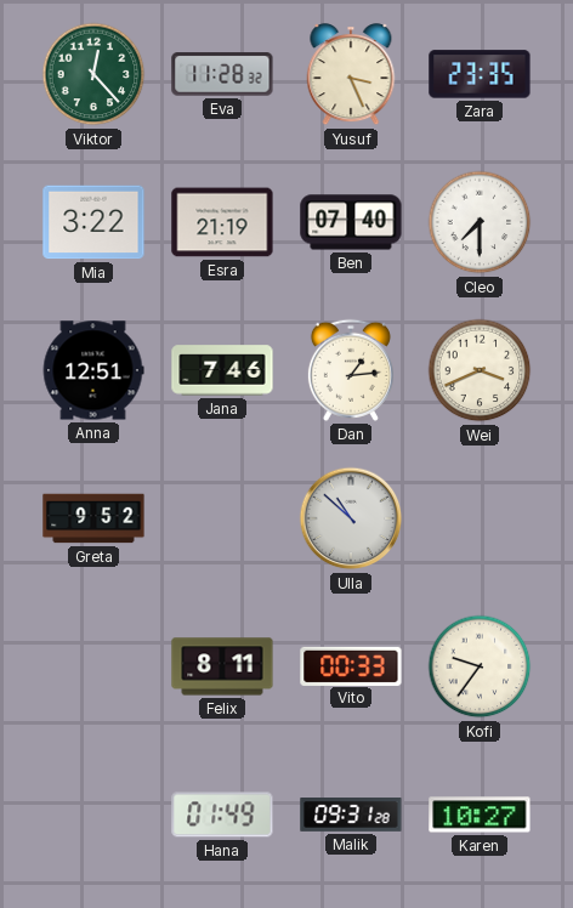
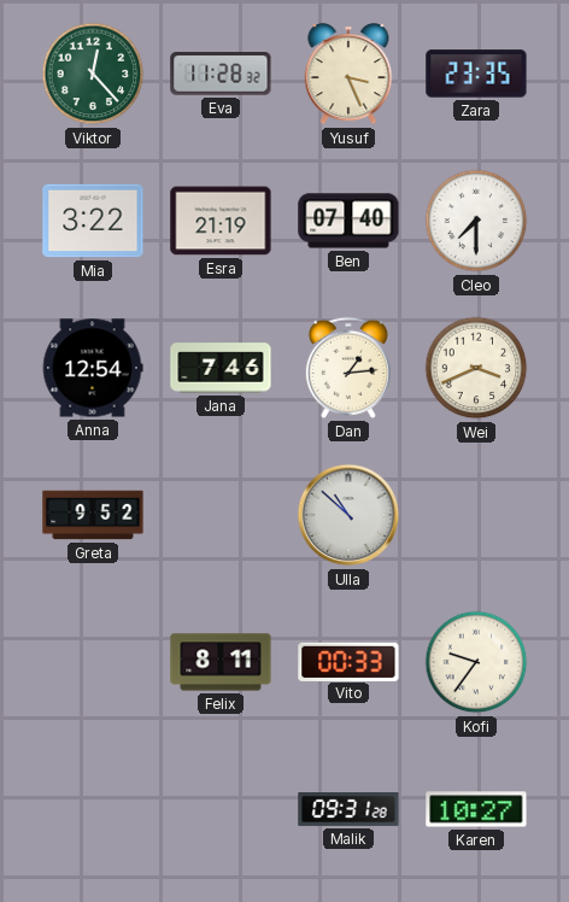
Anna: 12:51 -> 12:54
Hana: 01:49 -> none
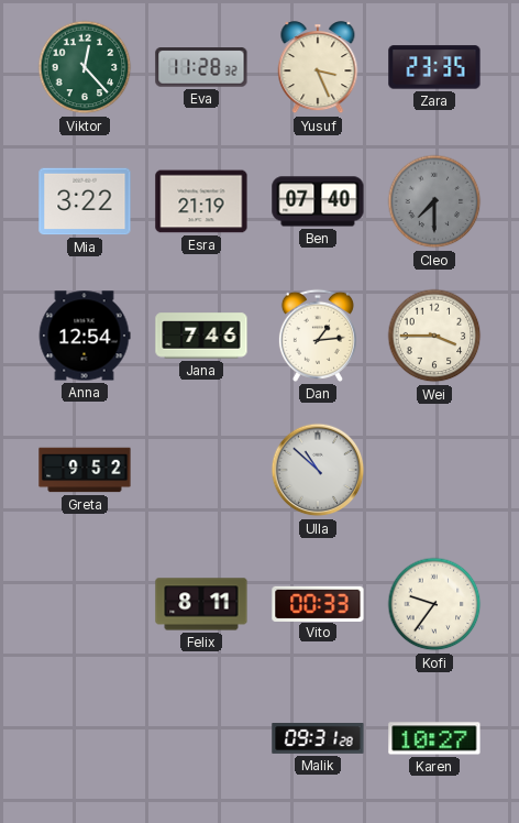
Cleo dial: white -> grey
Wei: 3:41 -> 3:45
